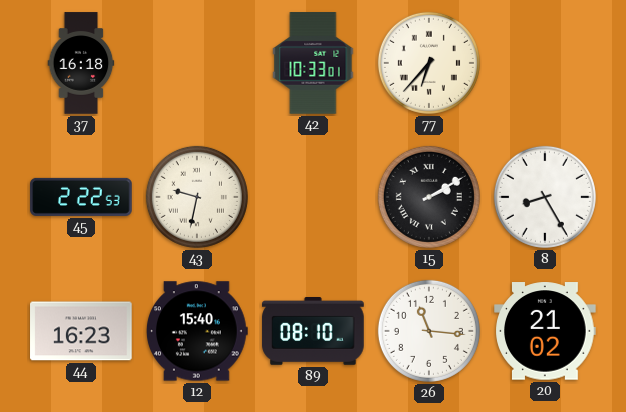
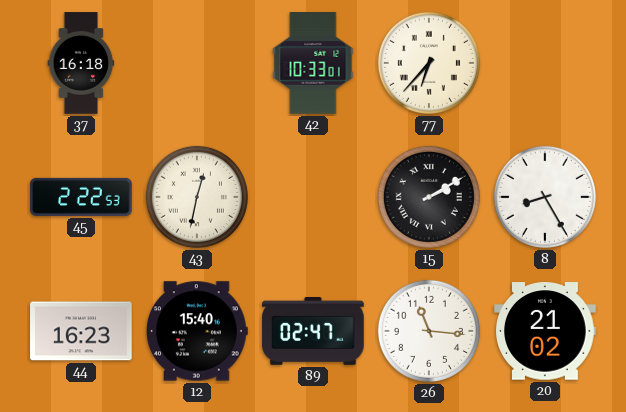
43: 9:32 -> 12:32
89: 08:10 -> 02:47
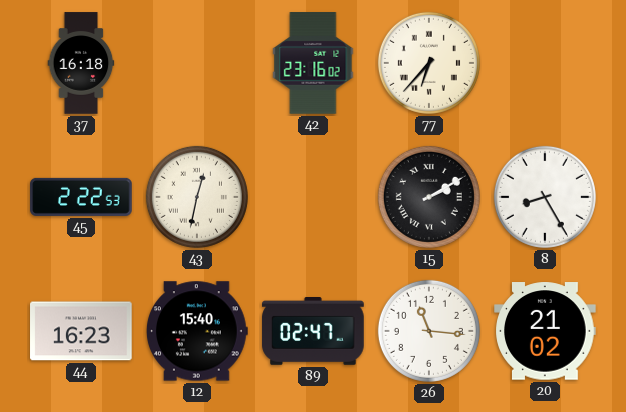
42: 10:33 -> 23:16
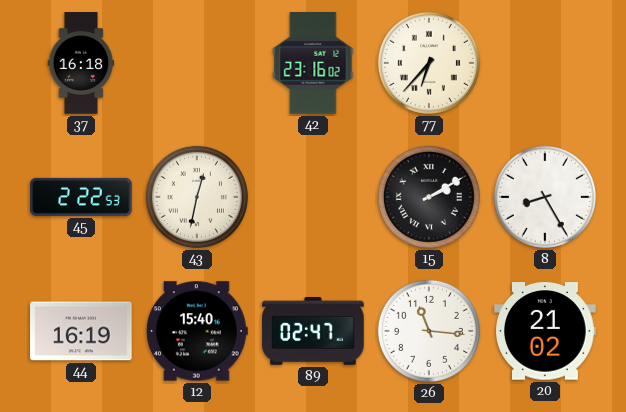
44: 16:23 -> 16:19
